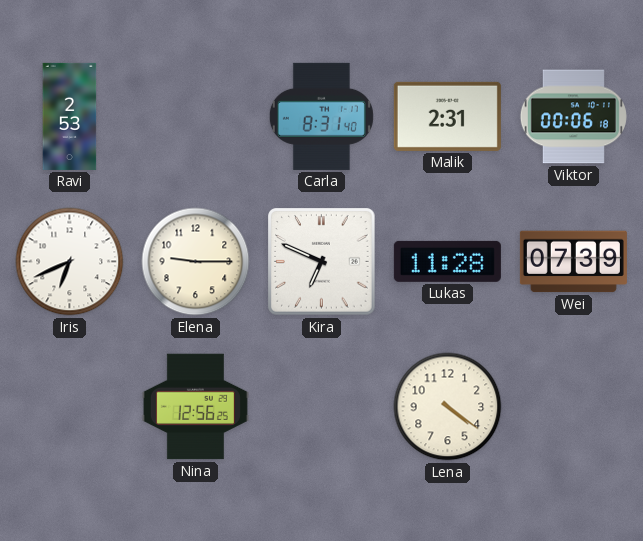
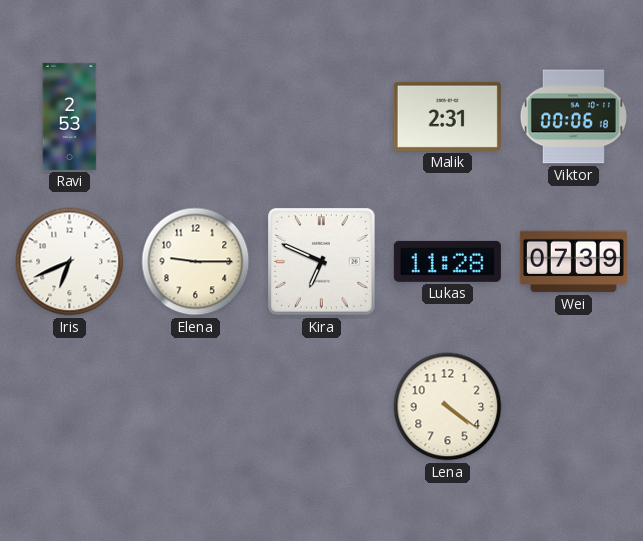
Carla: 8:31 -> none
Nina: 12:56 -> none
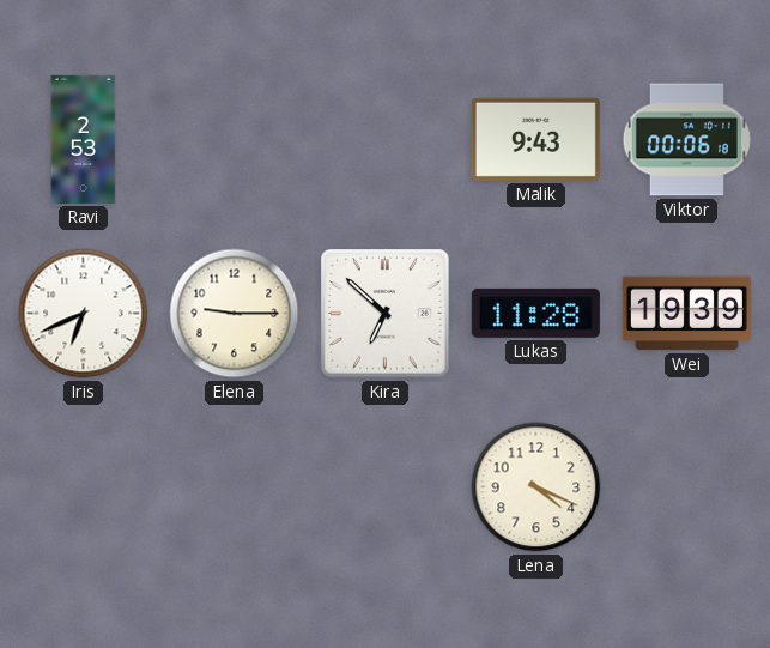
Malik: 2:31 -> 9:43
Kira: 6:49 -> 6:52
Wei: 07:39 -> 19:39
Lena: 4:21 -> 4:19
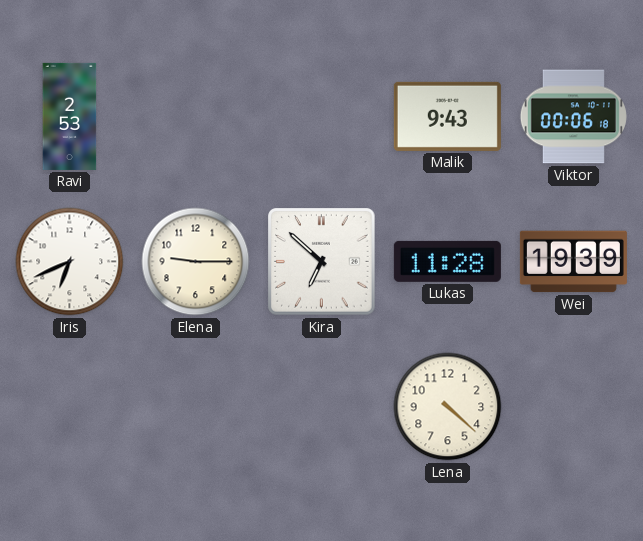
Lena: 4:19 -> 4:22
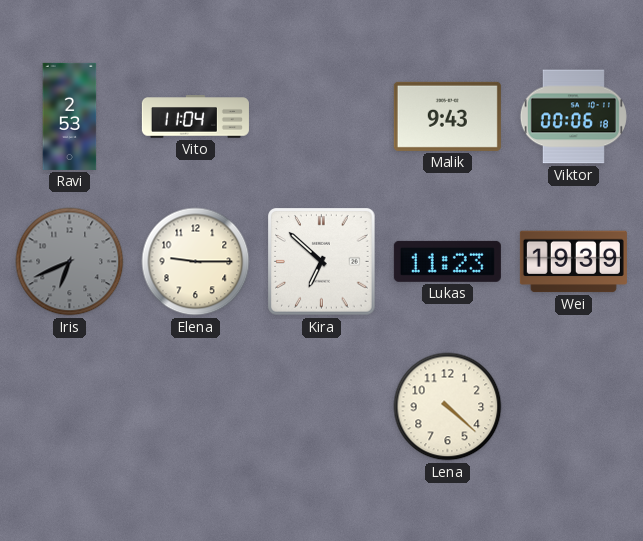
Vito: none -> 11:04
Iris dial: white -> grey
Lukas: 11:28 -> 11:23
